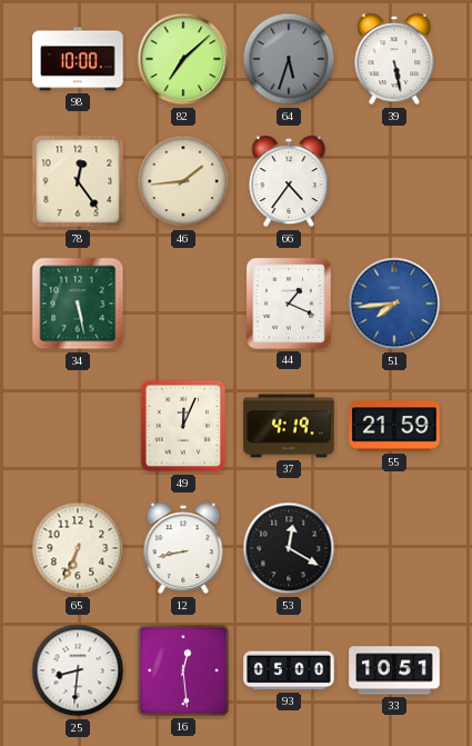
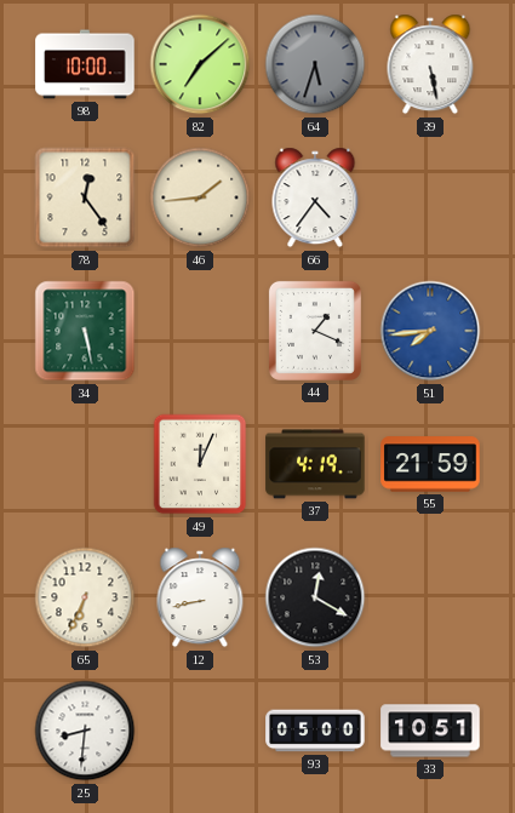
16: 12:29 -> none
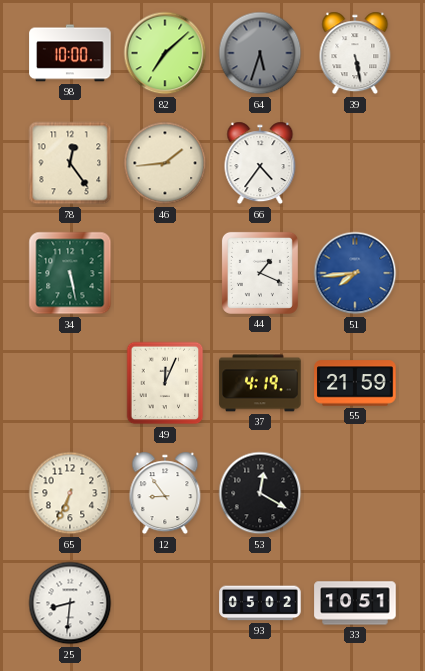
12: 8:43 -> 8:54
93: 05:00 -> 05:02
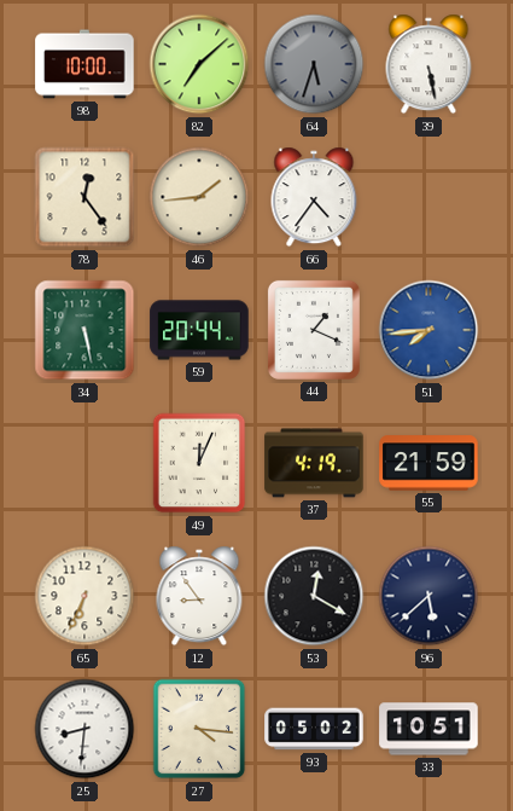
59: none -> 20:44
96: none -> 5:38
27: none -> 4:16
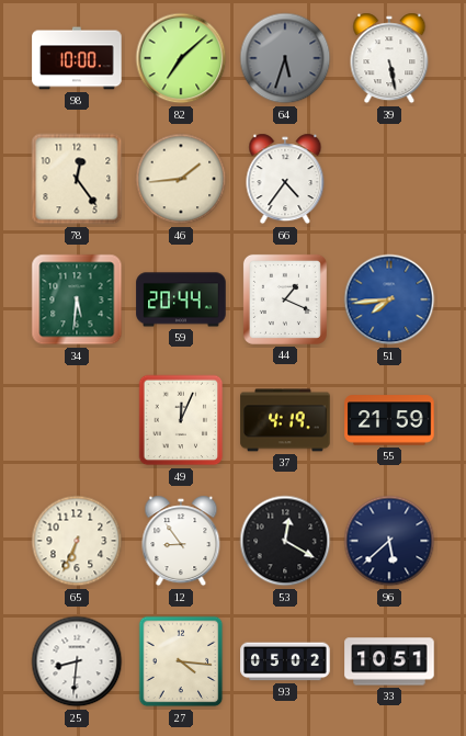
34: 5:28 -> 5:31
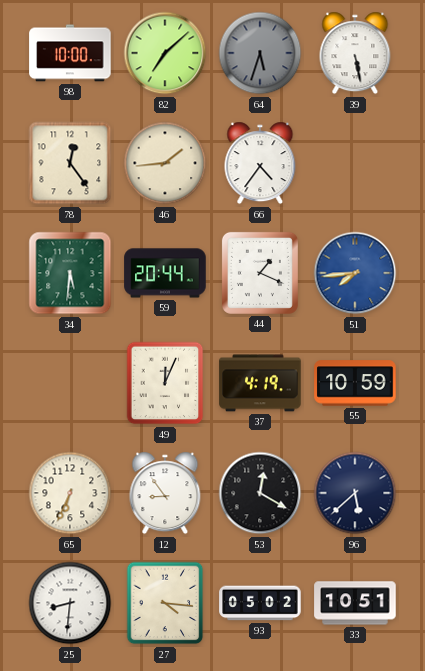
55: 21:59 -> 10:59
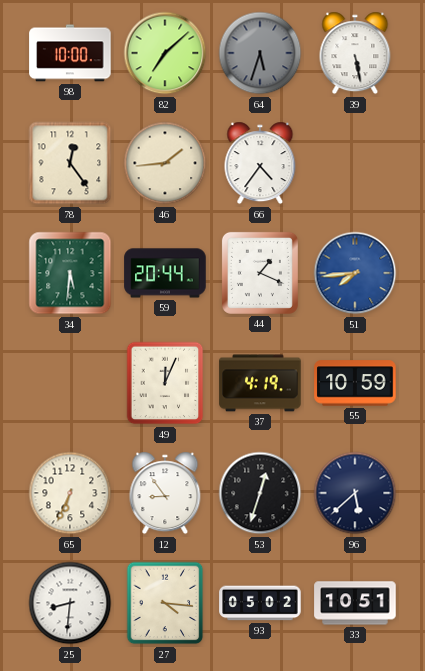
53: 12:20 -> 12:33
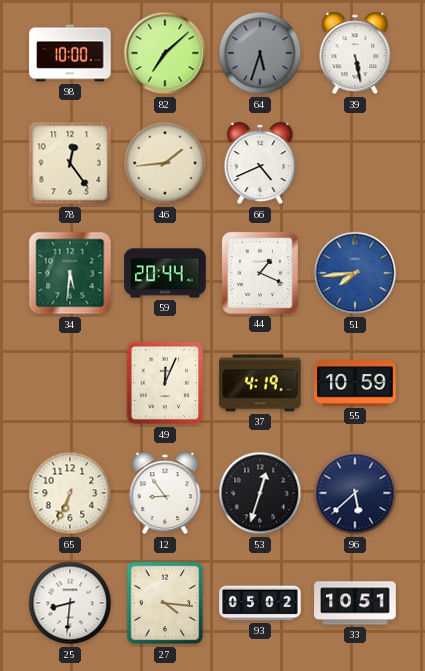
66: 4:36 -> 4:41
